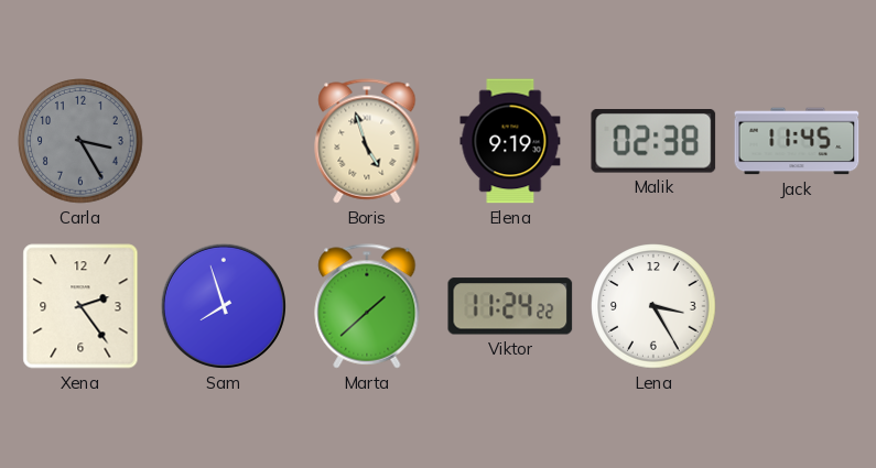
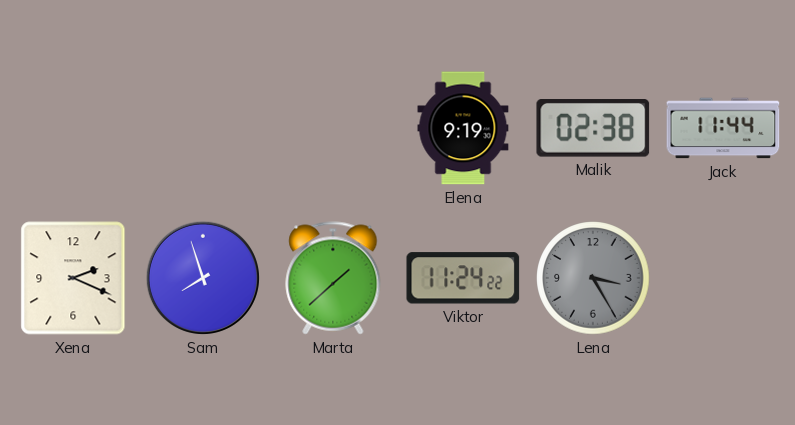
Carla: 3:25 -> none
Boris: 4:57 -> none
Jack: 11:45 -> 11:44
Xena: 2:24 -> 2:19
Lena dial: white -> grey
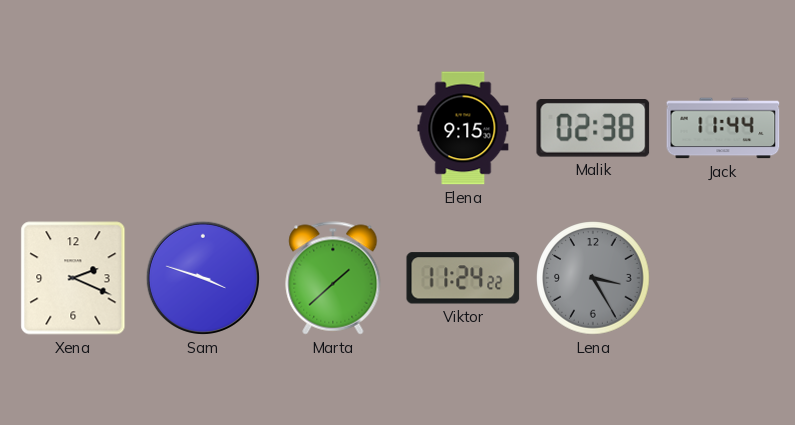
Elena: 9:19 -> 9:15
Sam: 7:57 -> 3:48
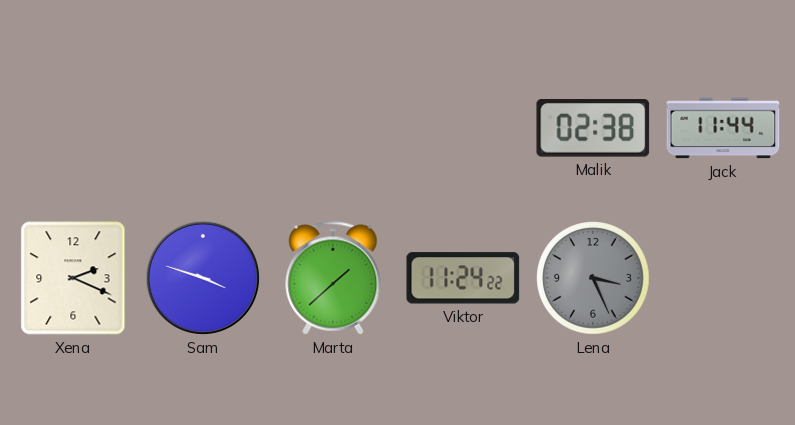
Elena: 9:15 -> none
Lena: 3:25 -> 3:26
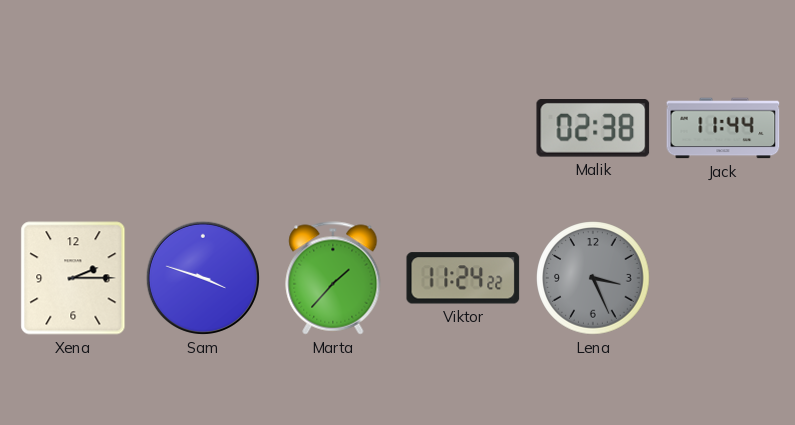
Xena: 2:19 -> 2:15
Marta: 1:38 -> 1:37
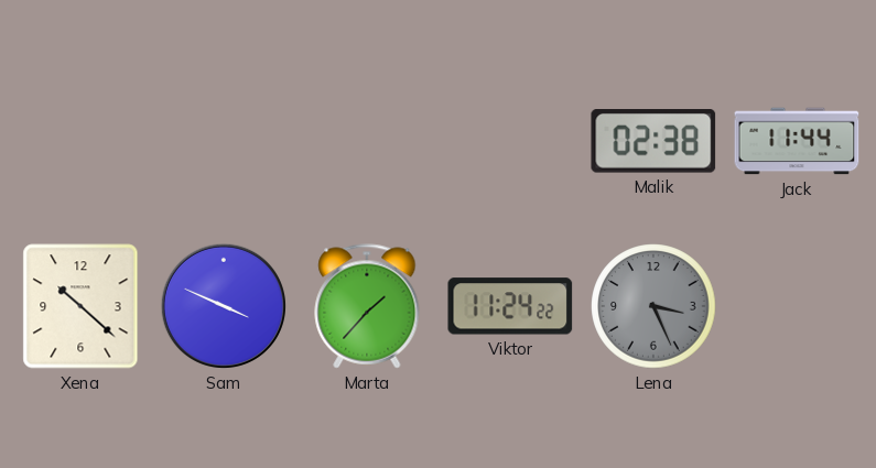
Xena: 2:15 -> 10:22
Sam: 3:48 -> 3:49
